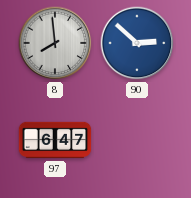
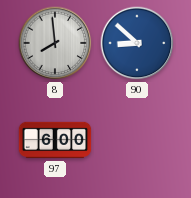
90: 2:52 -> 8:52
97: 6:47 -> 6:00
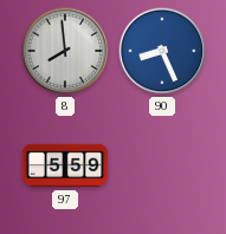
90: 8:52 -> 8:26
97: 6:00 -> 5:59
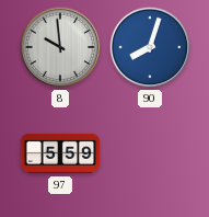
8: 7:59 -> 9:59
90: 8:26 -> 8:03
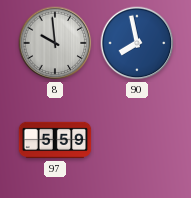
90: 8:03 -> 7:58
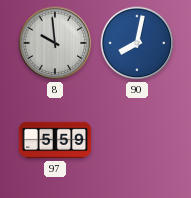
90: 7:58 -> 8:02
